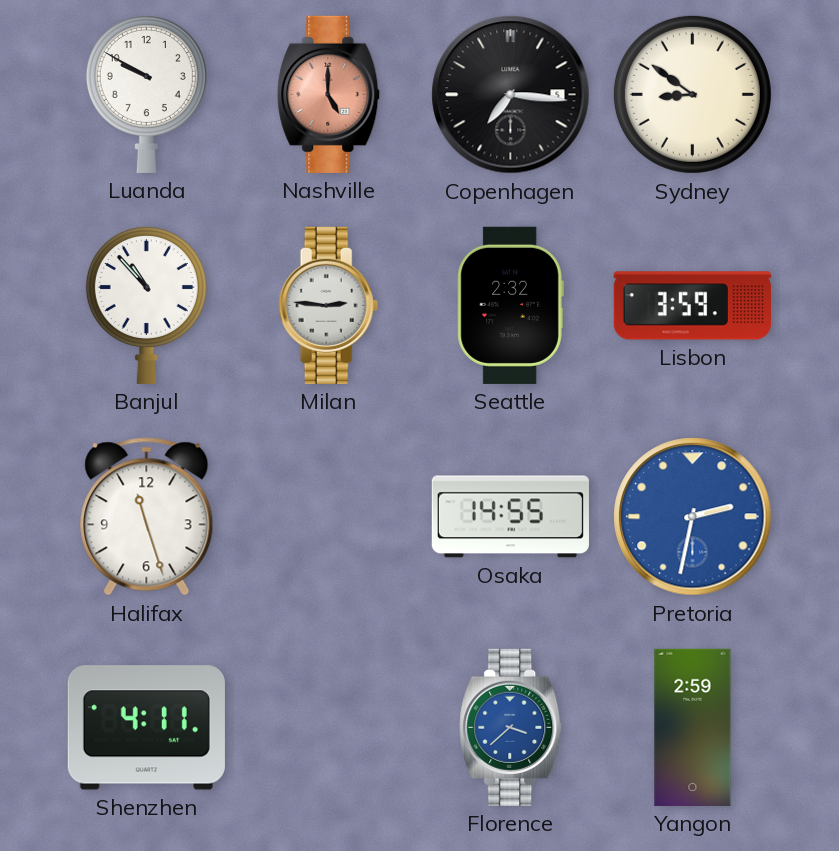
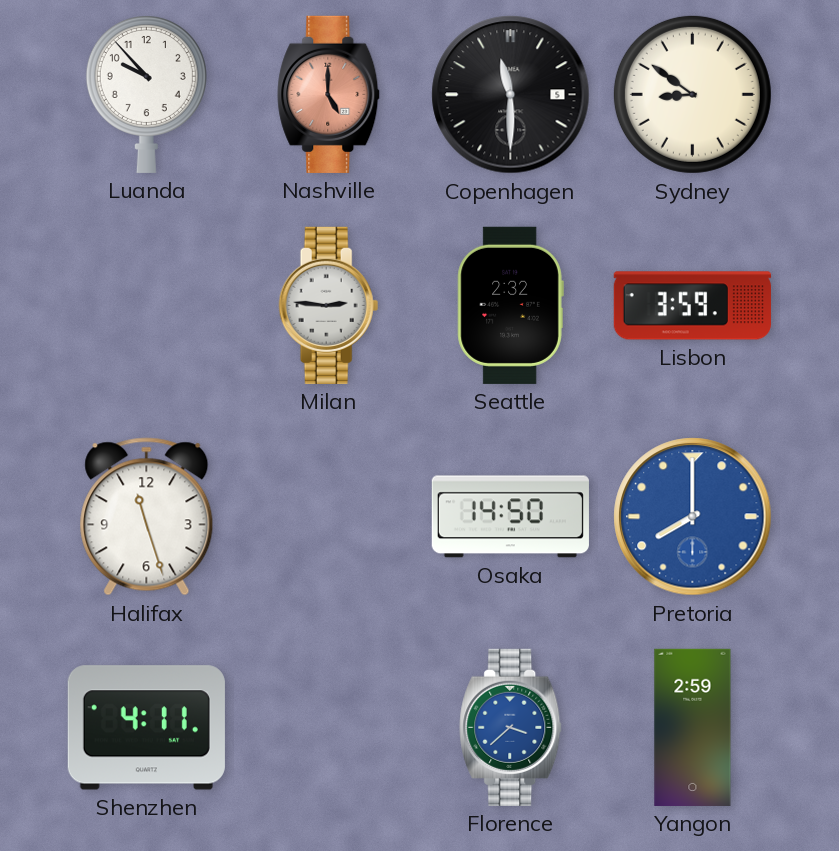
Luanda: 9:50 -> 9:53
Copenhagen: 7:16 -> 11:30
Banjul: 10:53 -> none
Osaka: 14:55 -> 14:50
Pretoria: 2:32 -> 8:00
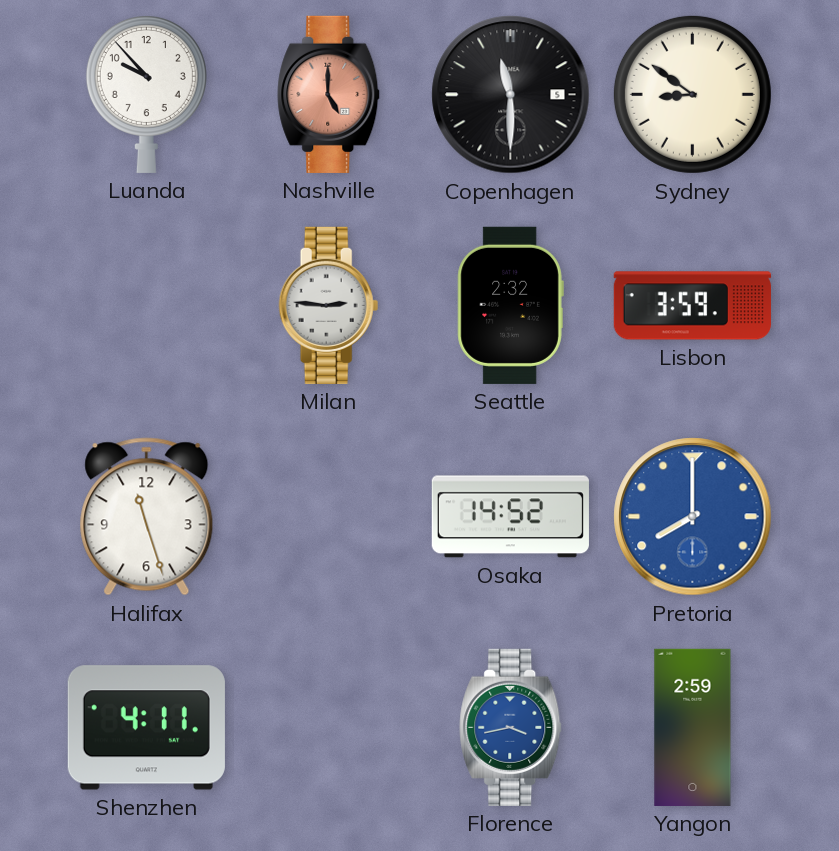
Osaka: 14:50 -> 14:52
Florence: 3:38 -> 3:43
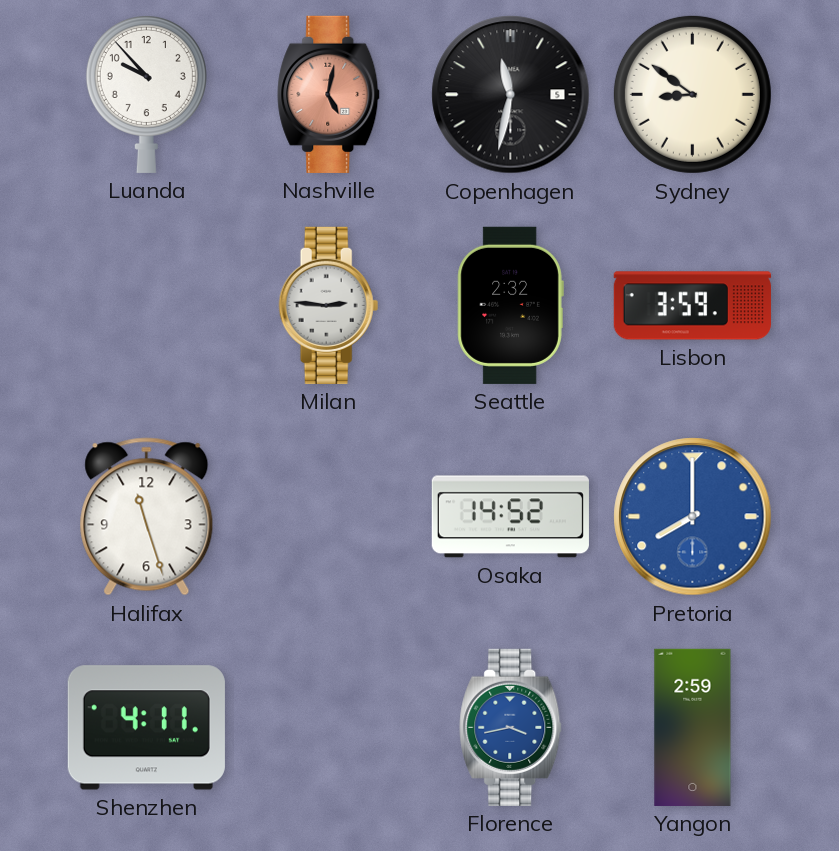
Nashville: 5:00 -> 5:02
Copenhagen: 11:30 -> 11:32
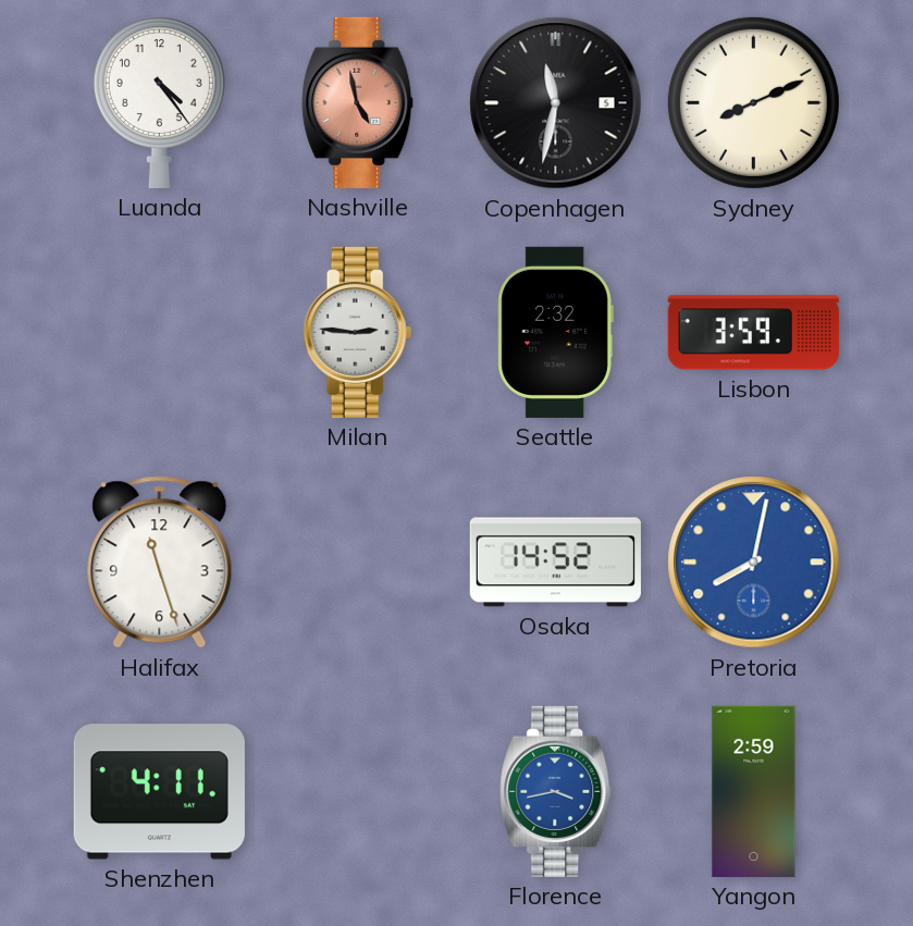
Luanda: 9:53 -> 4:24
Nashville: 5:02 -> 4:58
Sydney: 8:51 -> 8:11
Pretoria: 8:00 -> 8:02
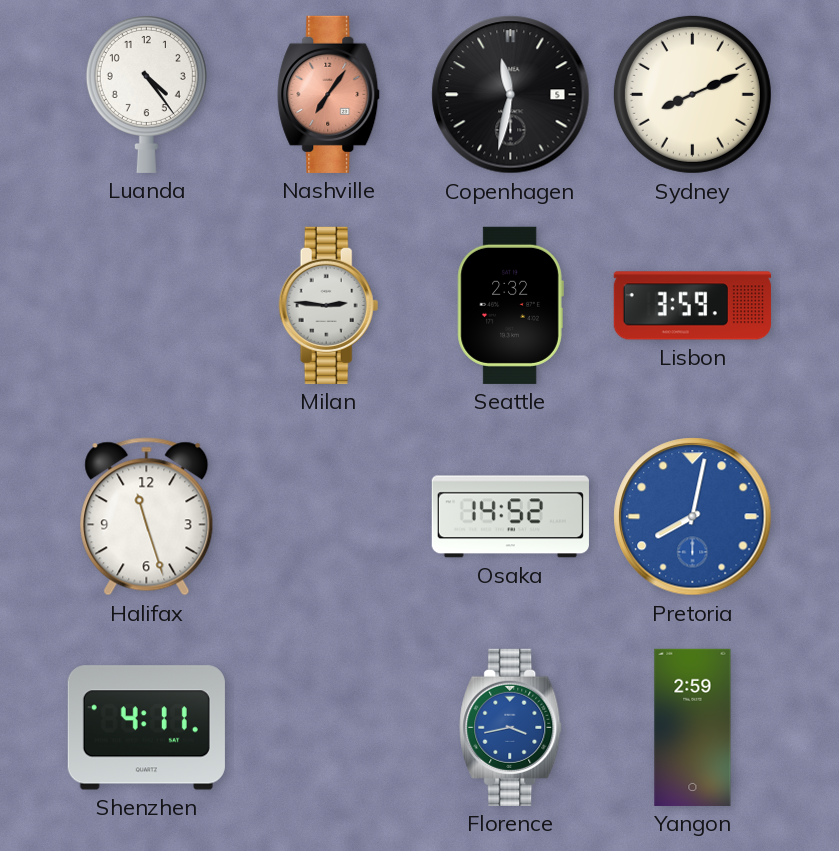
Nashville: 4:58 -> 7:06
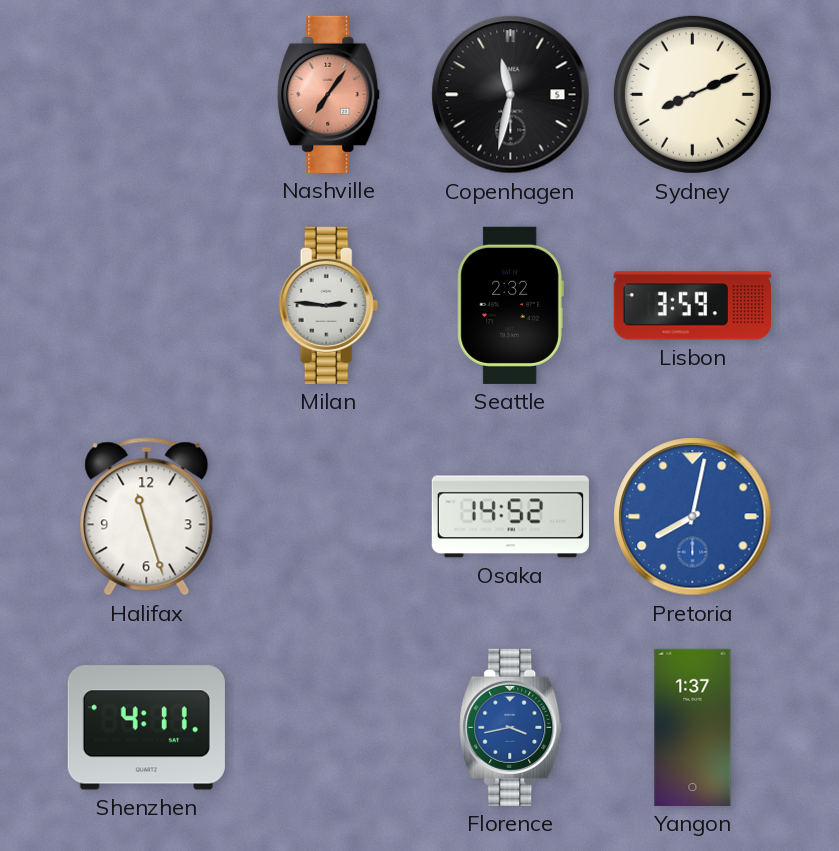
Luanda: 4:24 -> none
Yangon: 2:59 -> 1:37
